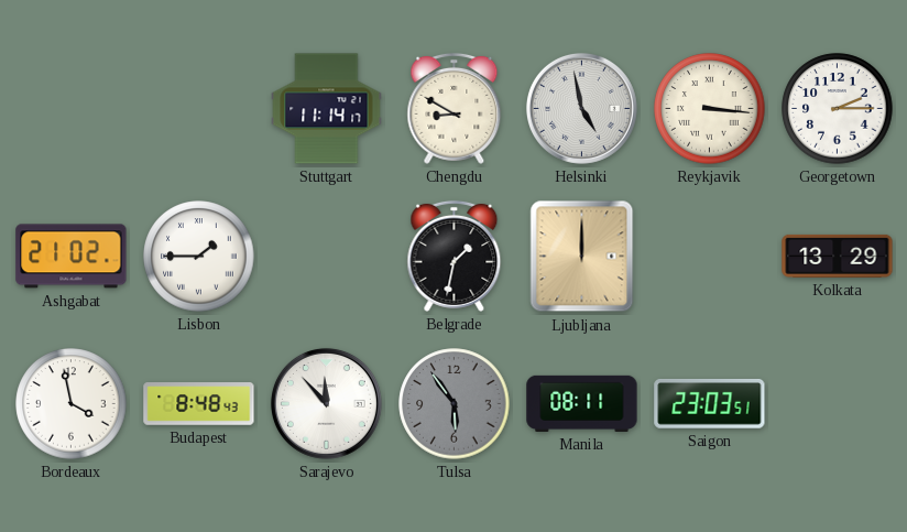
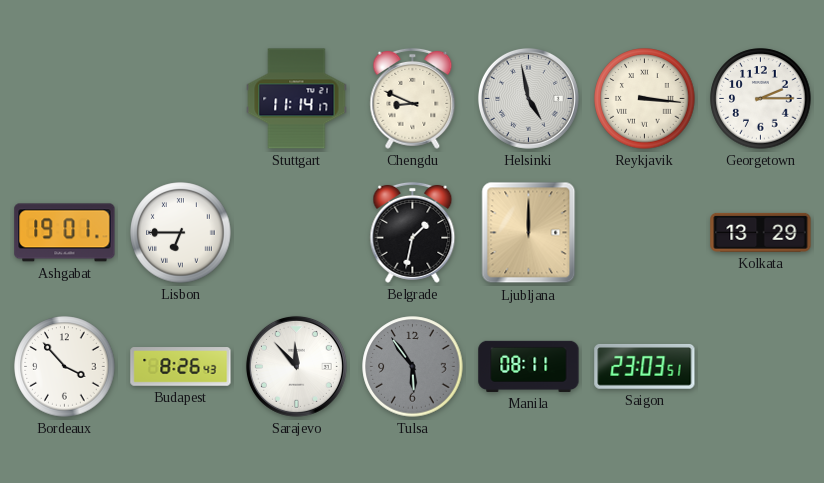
Chengdu: 8:50 -> 8:49
Ashgabat: 21:02 -> 19:01
Lisbon: 1:45 -> 6:45
Bordeaux: 3:58 -> 3:53
Budapest: 8:48 -> 8:26
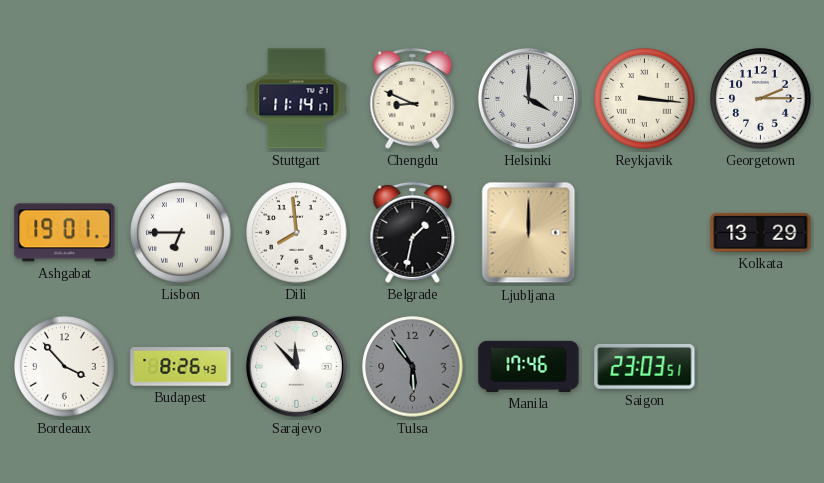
Helsinki: 4:58 -> 4:00
Dili: none -> 7:59
Manila: 08:11 -> 17:46
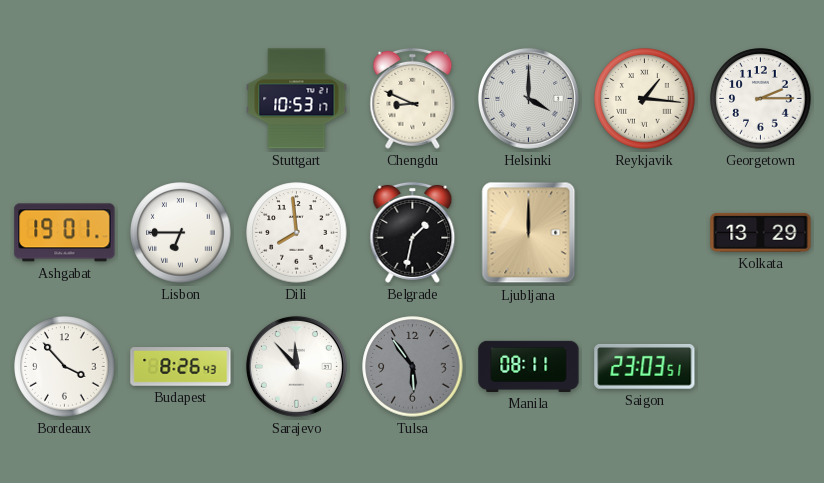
Stuttgart: 11:14 -> 10:53
Reykjavik: 3:16 -> 1:16
Manila: 17:46 -> 08:11
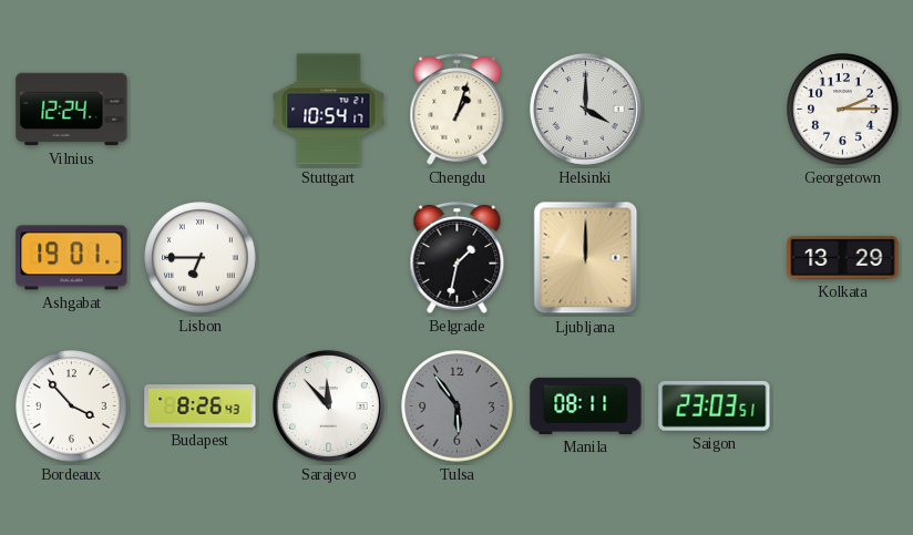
Vilnius: none -> 12:24
Stuttgart: 10:53 -> 10:54
Chengdu: 8:49 -> 1:03
Reykjavik: 1:16 -> none
Dili: 7:59 -> none
